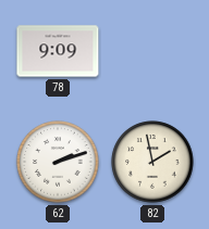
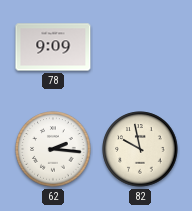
62: 2:12 -> 2:16
82: 1:58 -> 9:58
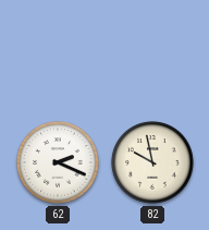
78: 9:09 -> none
62: 2:16 -> 2:19
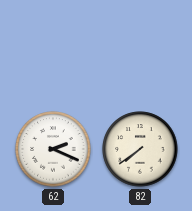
82: 9:58 -> 7:39
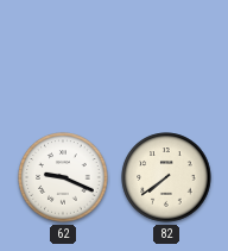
62: 2:19 -> 9:19
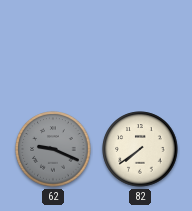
62 dial: white -> grey
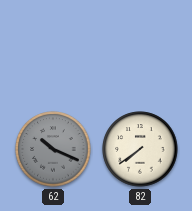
62: 9:19 -> 10:19
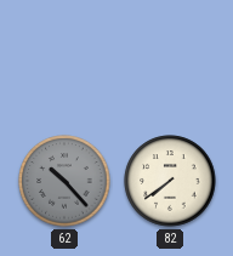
62: 10:19 -> 10:23
